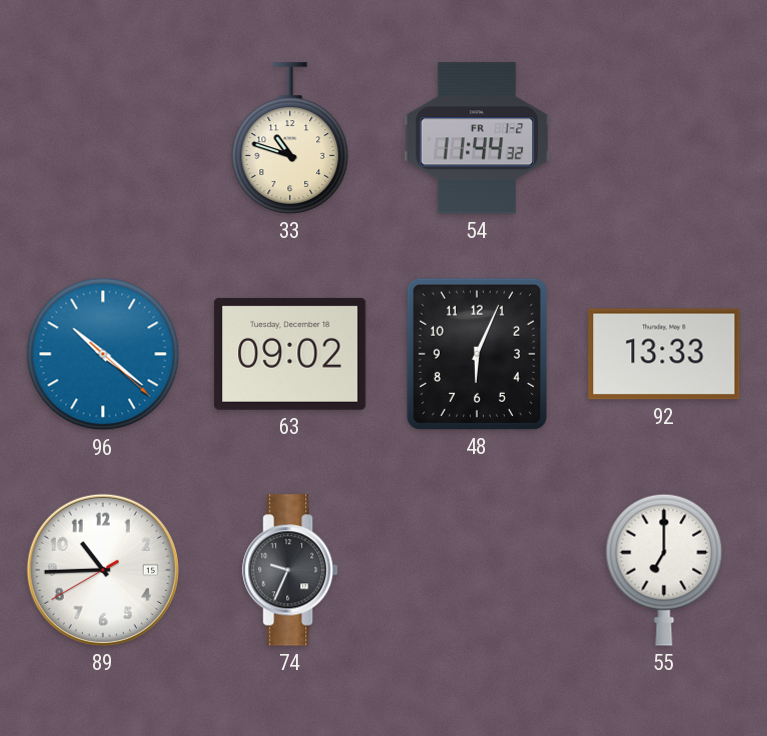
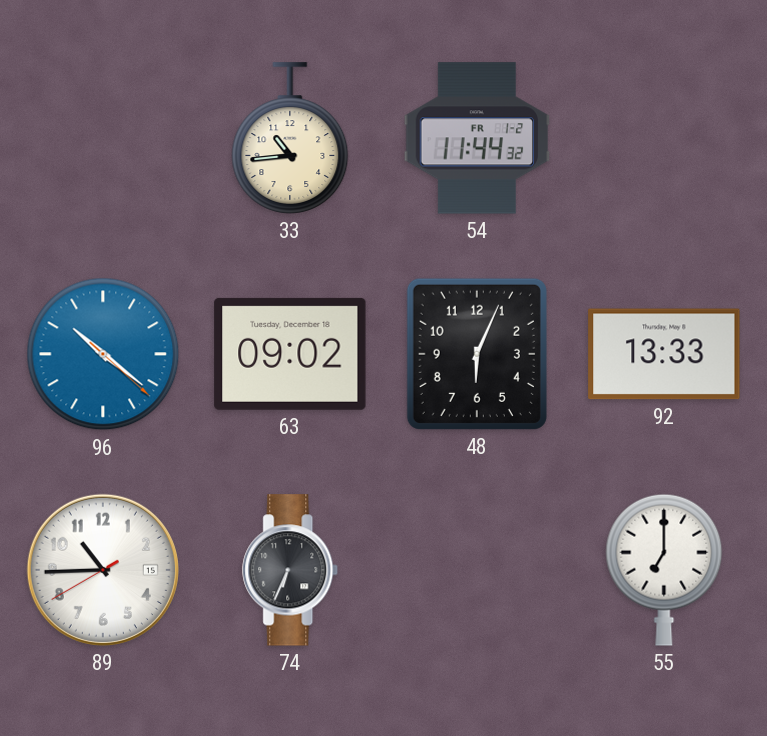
33: 10:48 -> 10:44
74: 9:34 -> 6:34
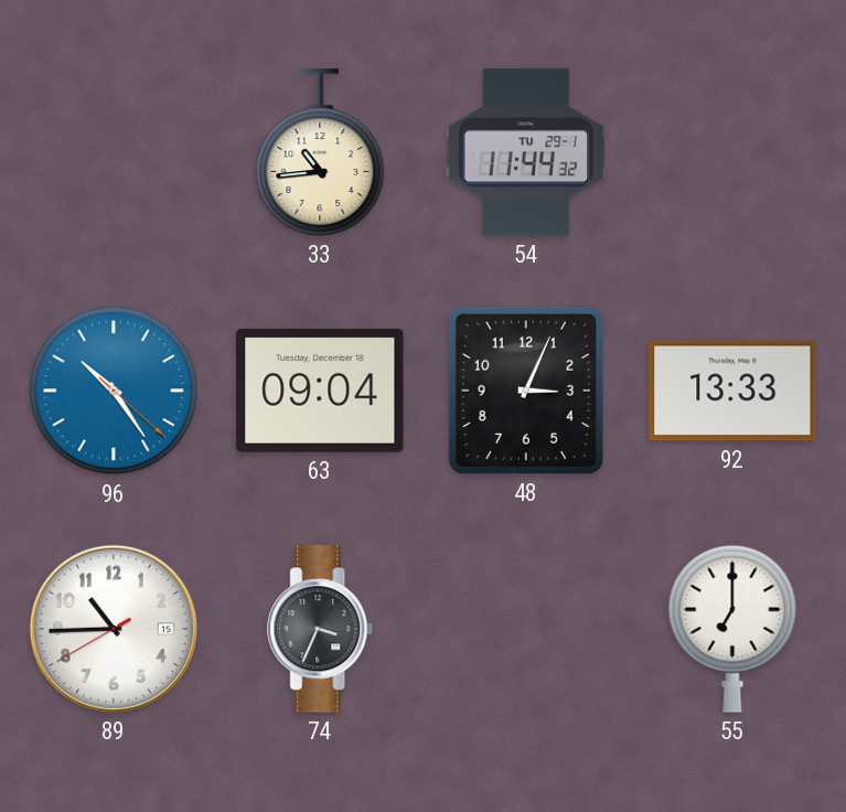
54 date: FR 1-2 -> TU 29-1
96: 10:21 -> 10:24
63: 09:02 -> 09:04
48: 6:04 -> 3:04
74: 6:34 -> 3:34
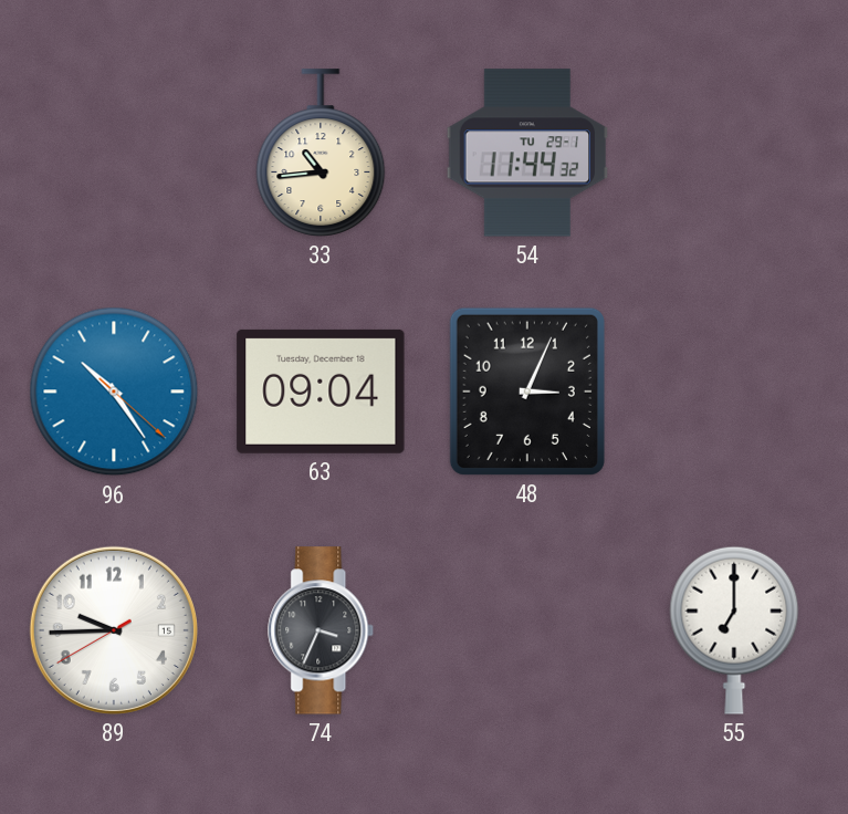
92: 13:33 -> none
89: 10:44 -> 9:44
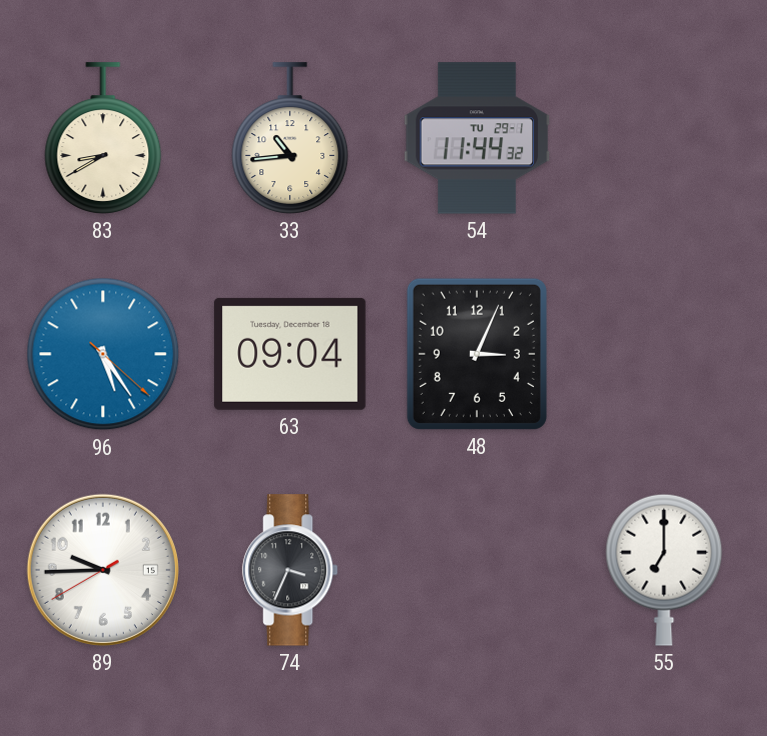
83: none -> 8:40
96: 10:24 -> 5:24
